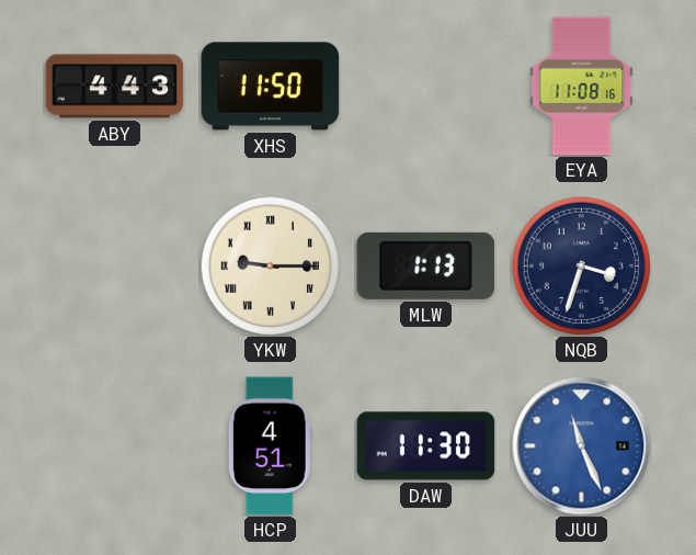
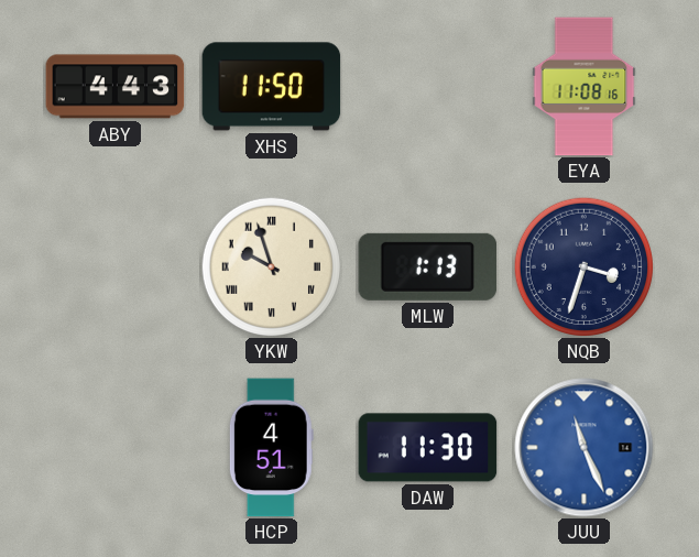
YKW: 9:15 -> 9:57
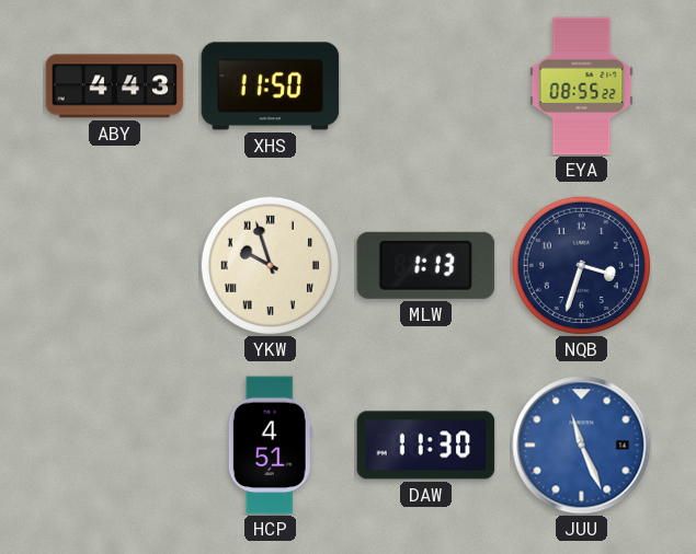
EYA: 11:08 -> 08:55
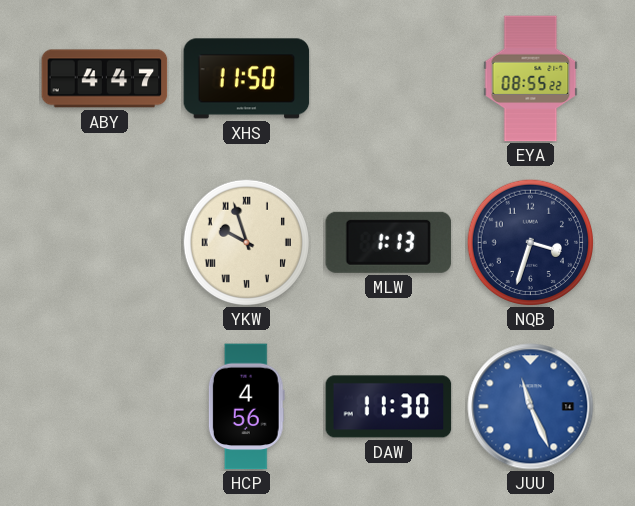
ABY: 4:43 -> 4:47
HCP: 4:51 -> 4:56
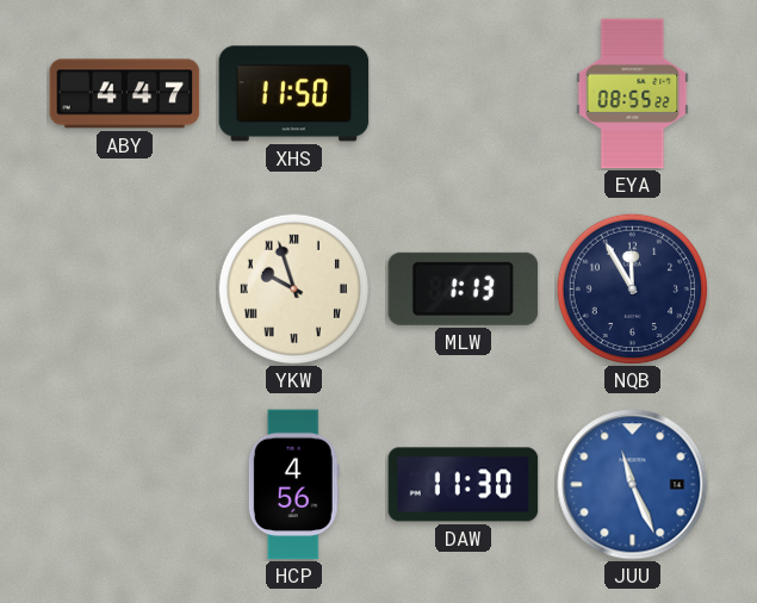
NQB: 3:33 -> 11:55
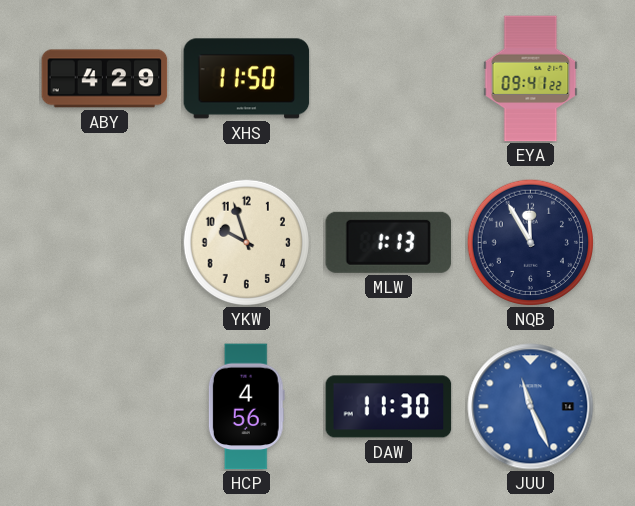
ABY: 4:47 -> 4:29
EYA: 08:55 -> 09:41
YKW numerals: Roman -> Arabic
